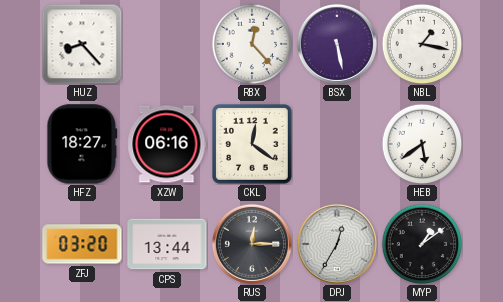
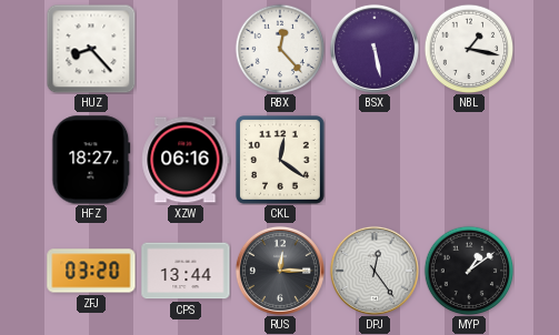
HEB: 5:39 -> none
DPJ: 12:35 -> 12:24
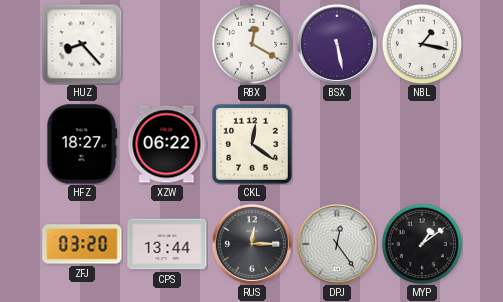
RBX: 12:23 -> 12:20
XZW: 06:16 -> 06:22
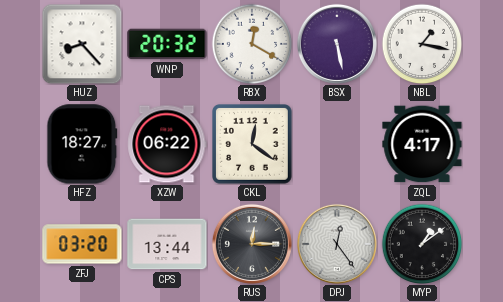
WNP: none -> 20:32
ZQL: none -> 4:17
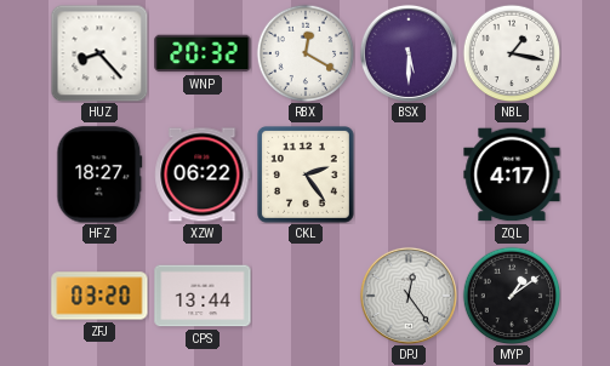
BSX: 5:28 -> 5:30
CKL: 12:21 -> 2:24
RUS: 12:15 -> none
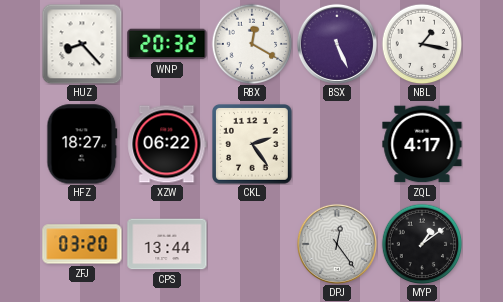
BSX: 5:30 -> 5:26
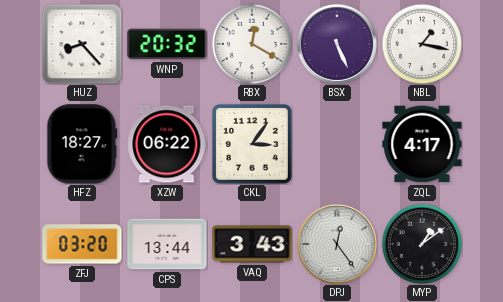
CKL: 2:24 -> 3:06
VAQ: none -> 3:43
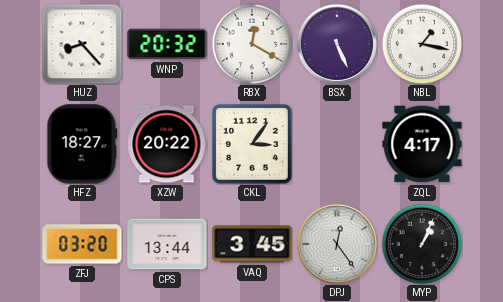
XZW: 06:22 -> 20:22
VAQ: 3:43 -> 3:45
MYP: 1:09 -> 1:04
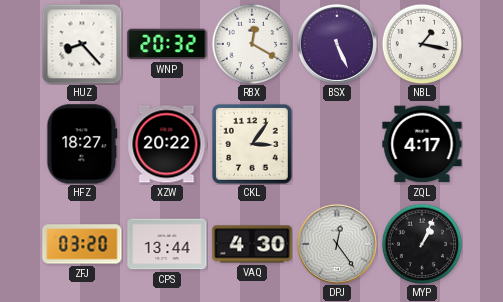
VAQ: 3:45 -> 4:30
